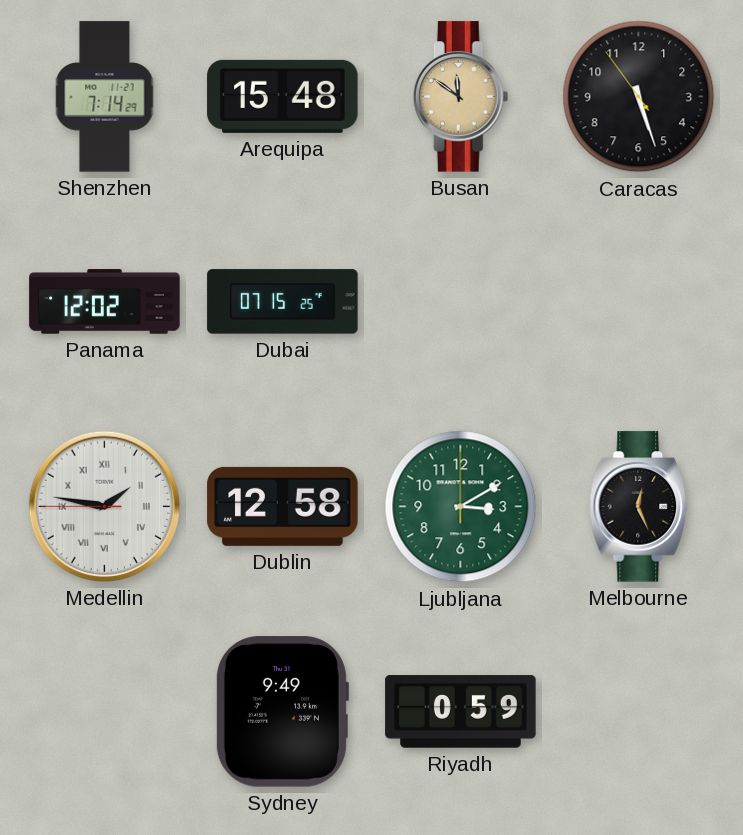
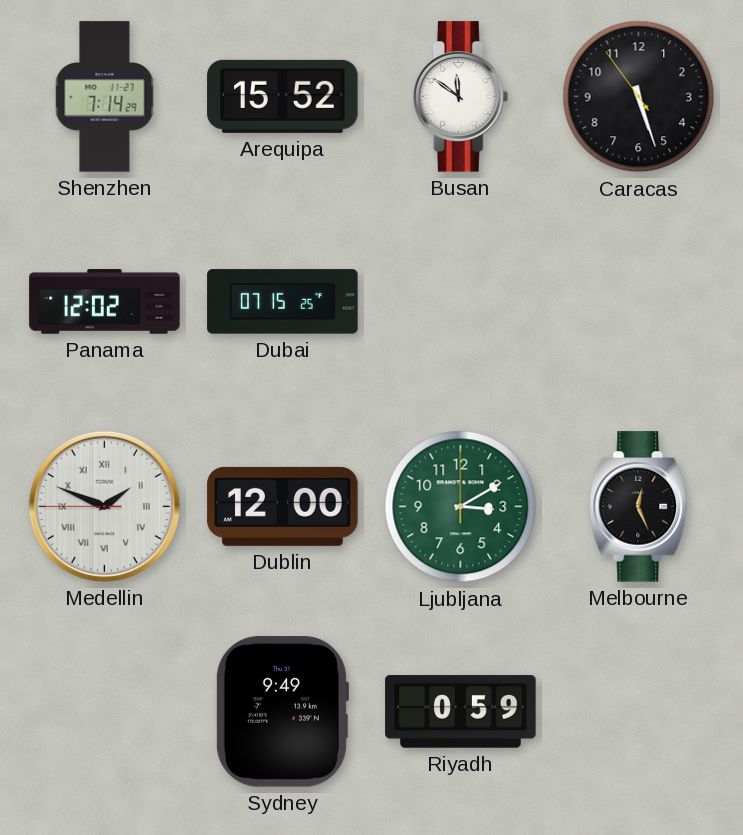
Arequipa: 15:48 -> 15:52
Busan dial: champagne -> white
Medellin: 1:46 -> 1:48
Dublin: 12:58 -> 12:00
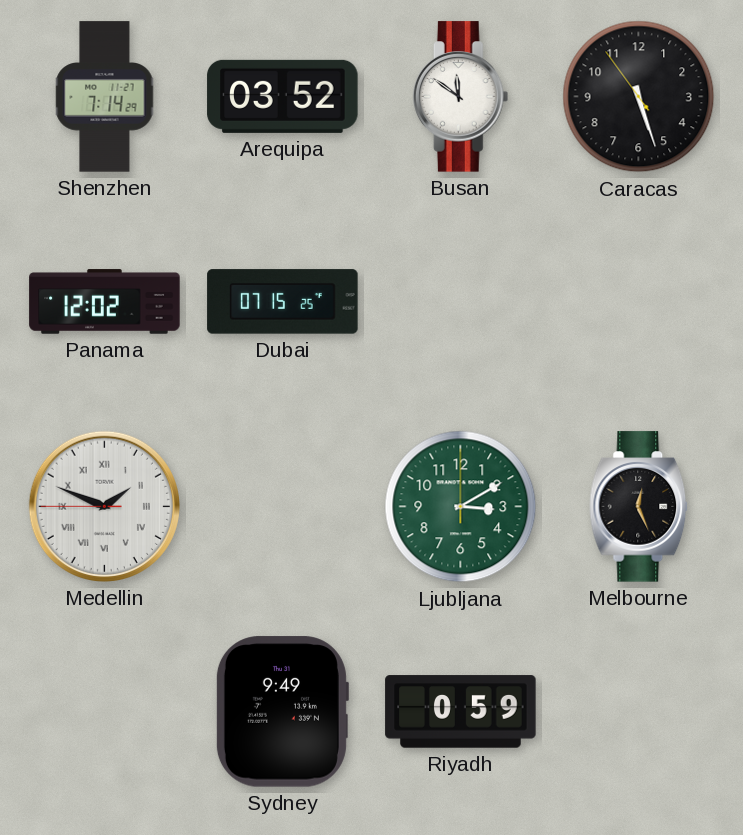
Arequipa: 15:52 -> 03:52
Dublin: 12:00 -> none
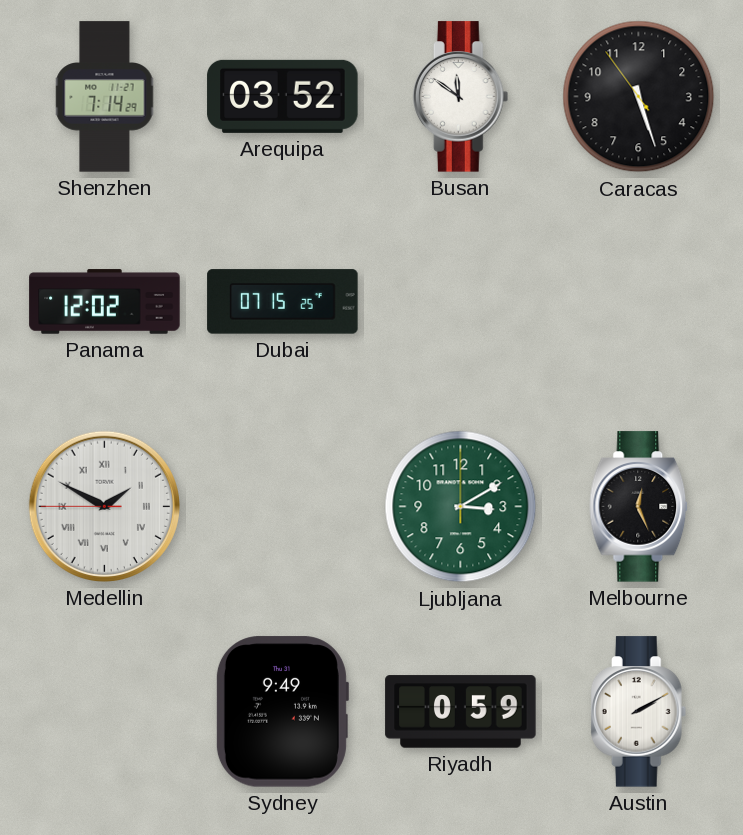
Medellin: 1:48 -> 1:49
Austin: none -> 2:10
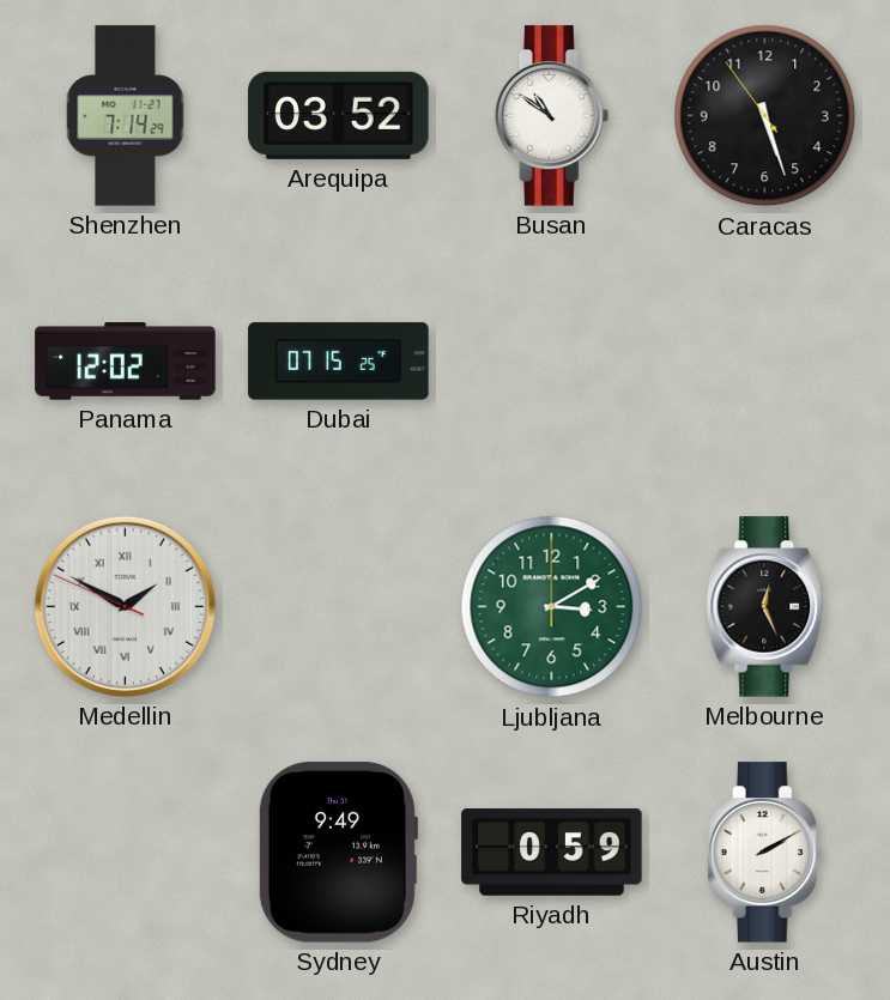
Busan: 11:51 -> 10:51
Medellin: 1:49:45 -> 1:49:49
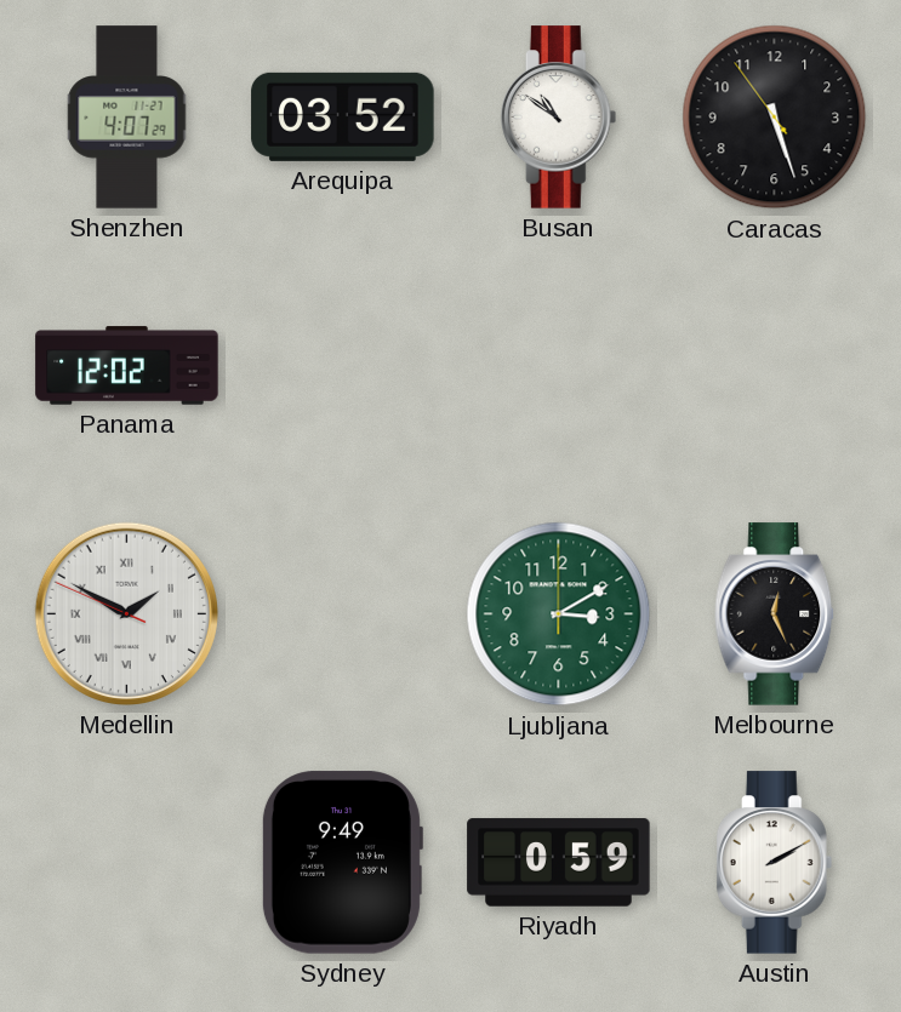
Shenzhen: 7:14 -> 4:07
Dubai: 07:15 -> none
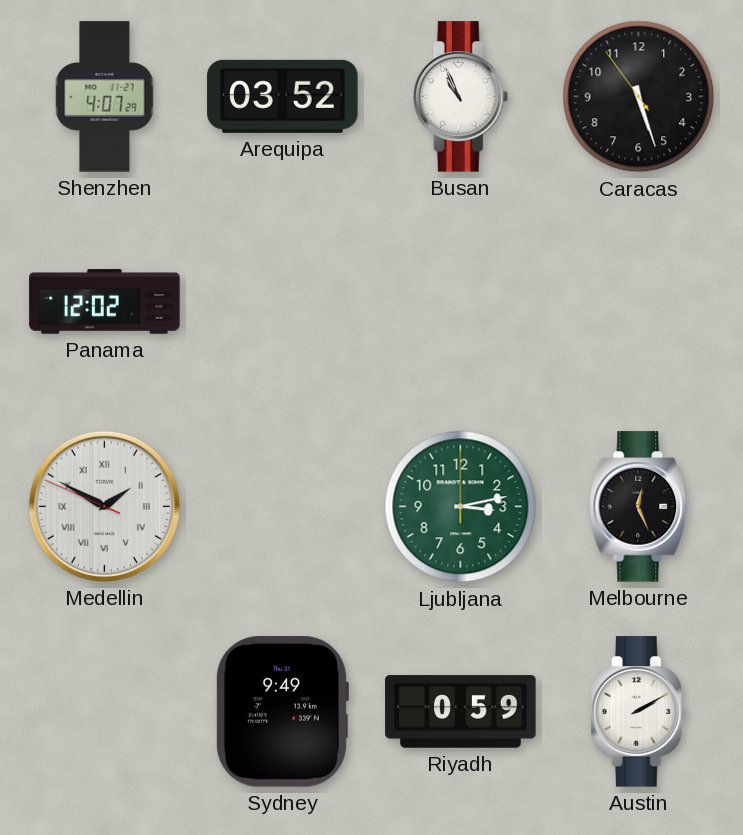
Busan: 10:51 -> 10:56
Ljubljana: 3:10 -> 3:13
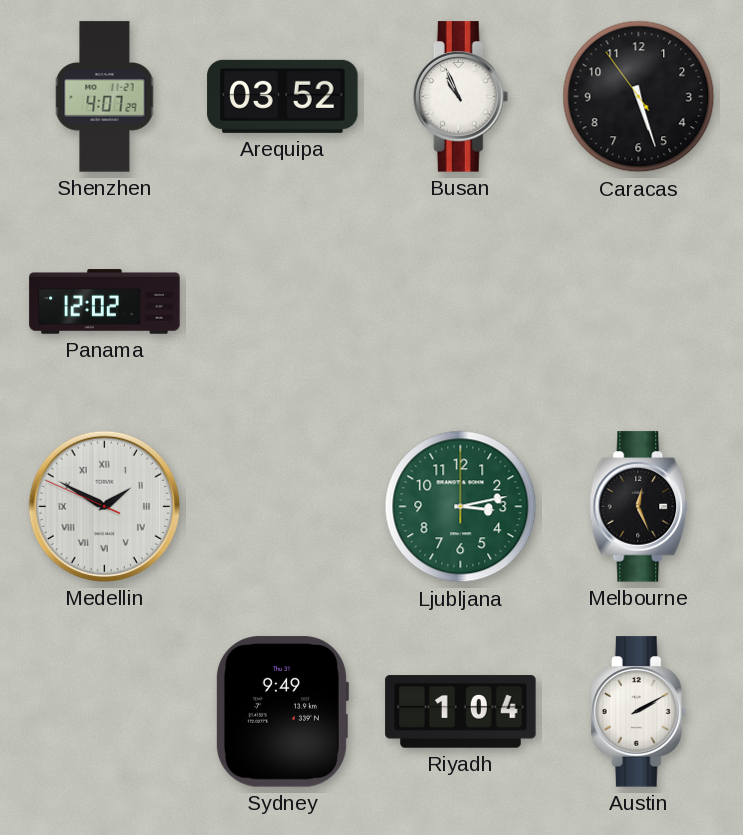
Riyadh: 0:59 -> 1:04
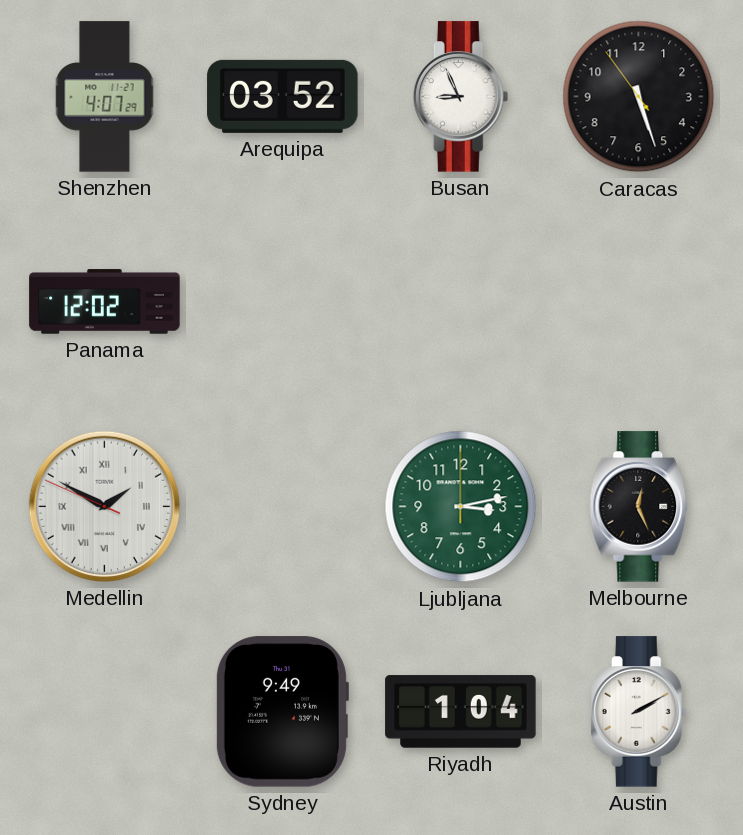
Busan: 10:56 -> 8:56
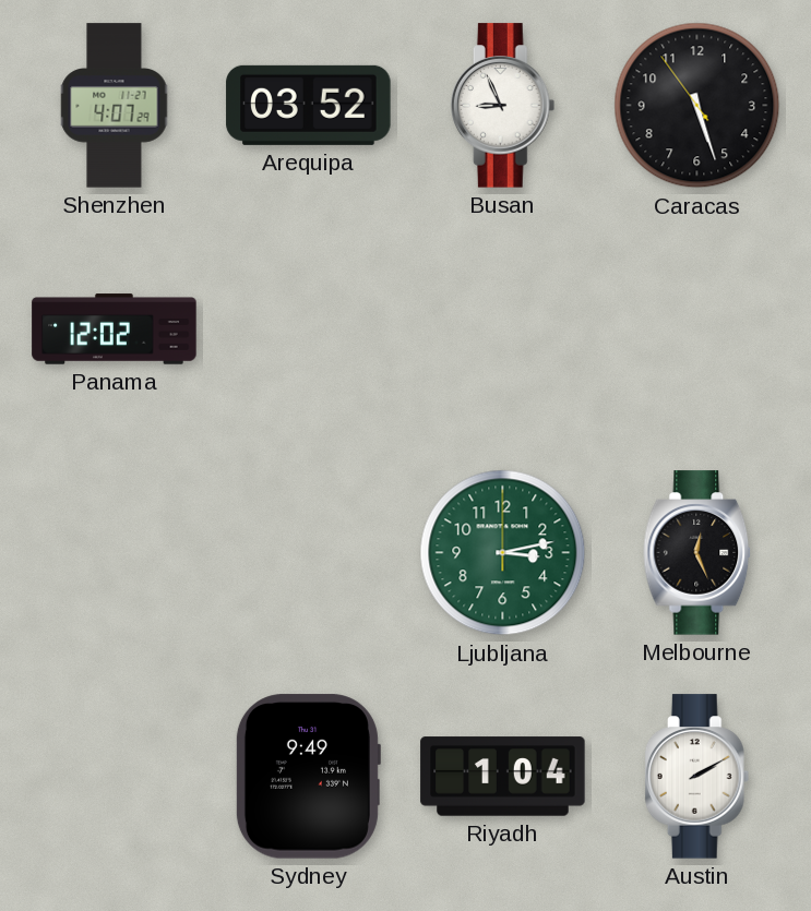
Medellin: 1:49 -> none
